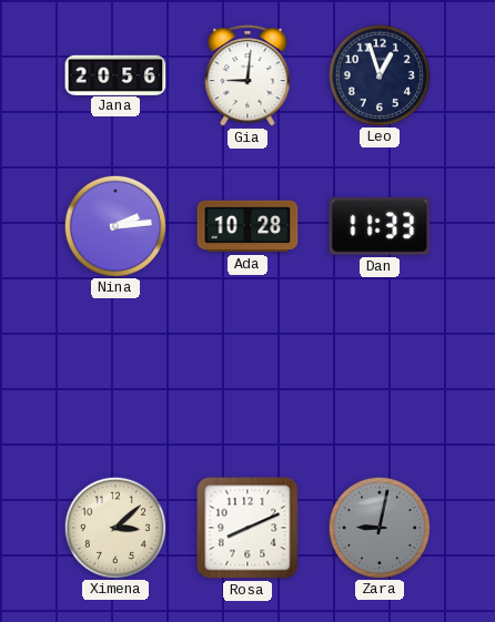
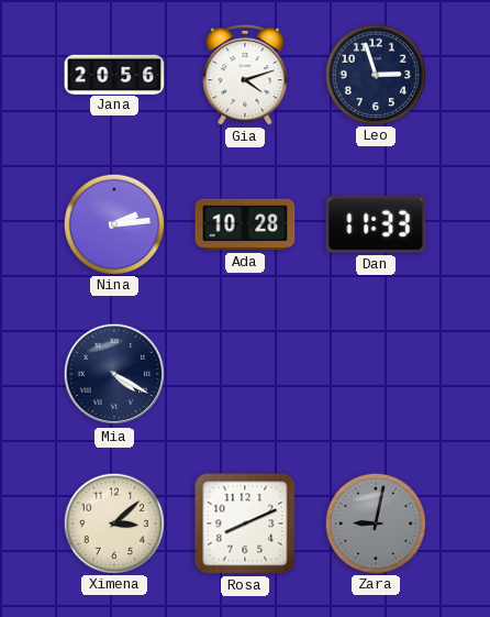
Gia: 9:01 -> 4:12
Leo: 12:57 -> 2:57
Mia: none -> 4:20
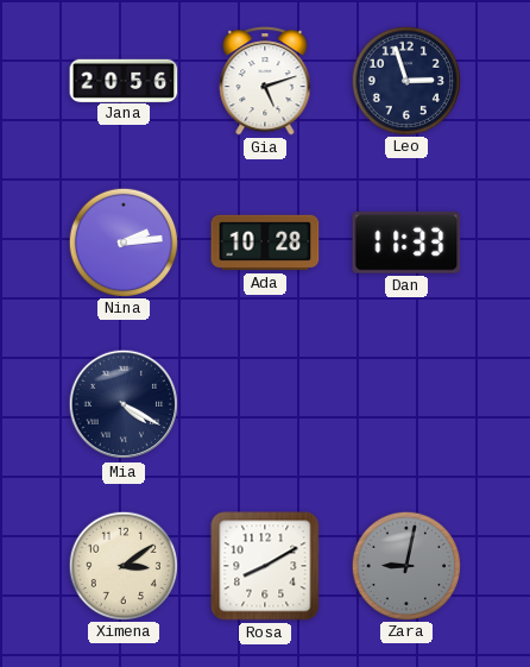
Gia: 4:12 -> 5:12
Ximena: 3:08 -> 3:09
Rosa: 8:11 -> 8:10
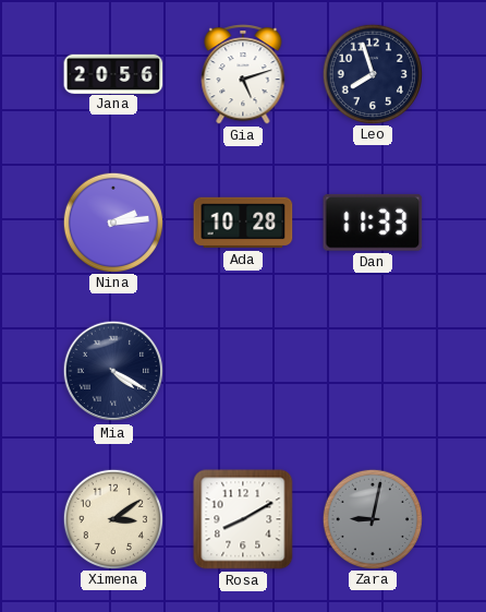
Leo: 2:57 -> 7:57
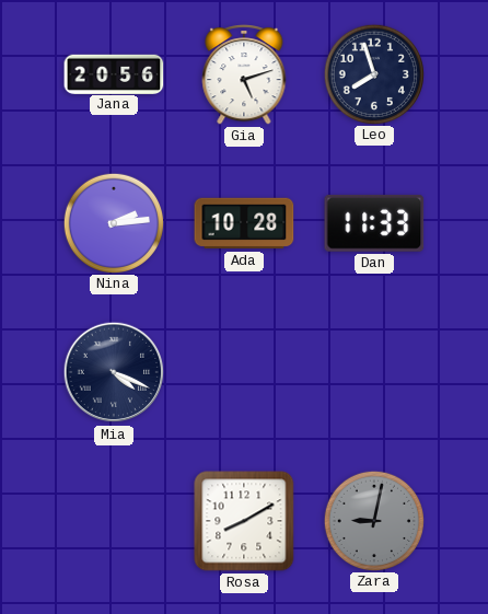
Mia: 4:20 -> 4:19
Ximena: 3:09 -> none
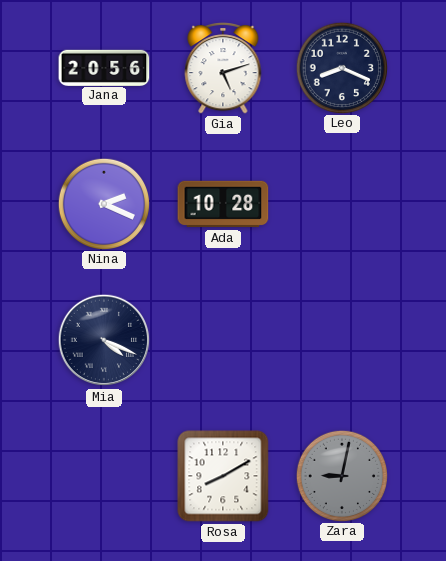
Leo: 7:57 -> 8:19
Nina: 2:14 -> 2:19
Dan: 11:33 -> none
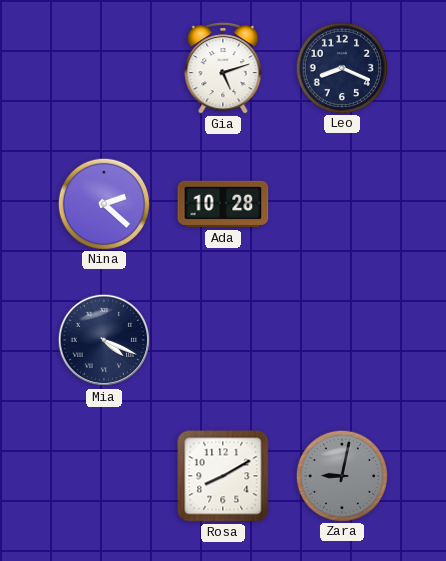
Jana: 20:56 -> none
Nina: 2:19 -> 2:22
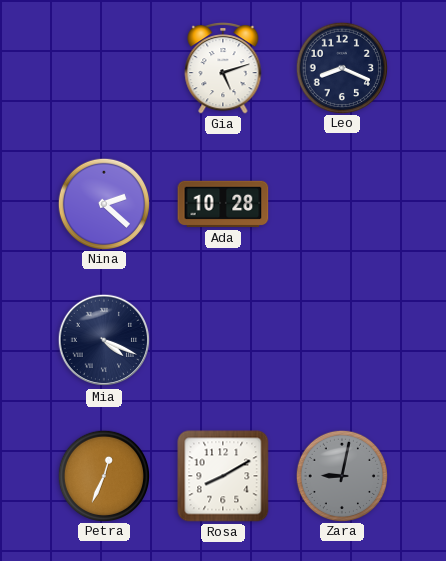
Petra: none -> 12:34
